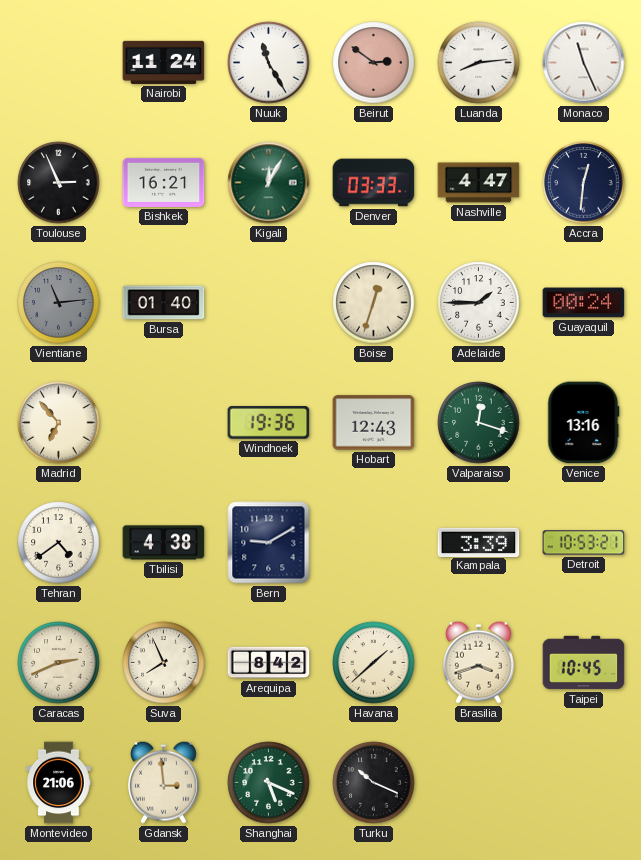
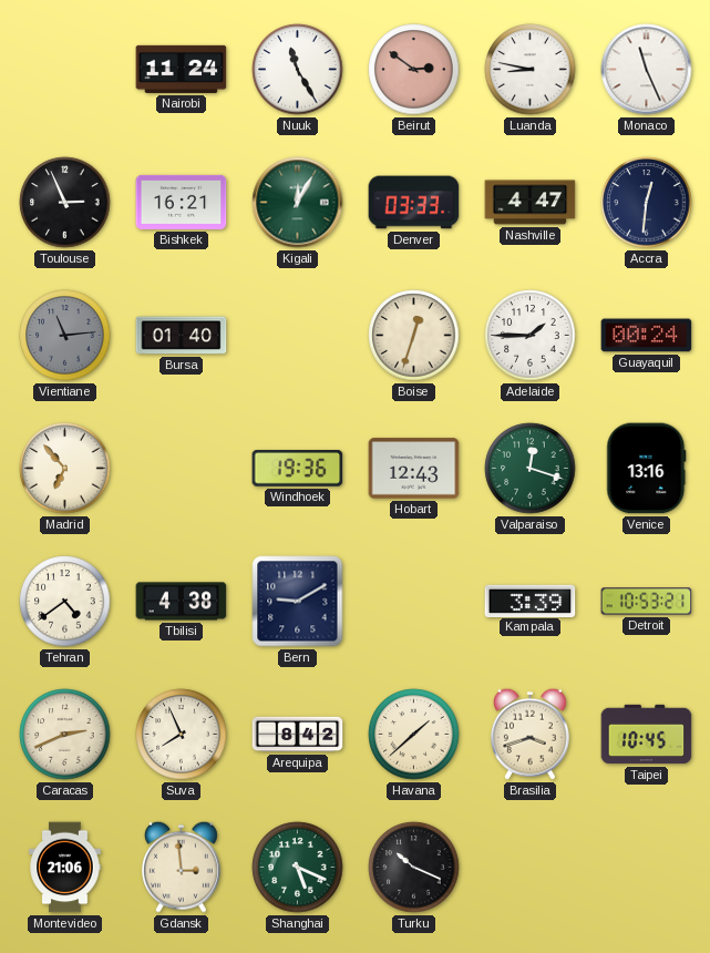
Luanda: 8:14 -> 8:47
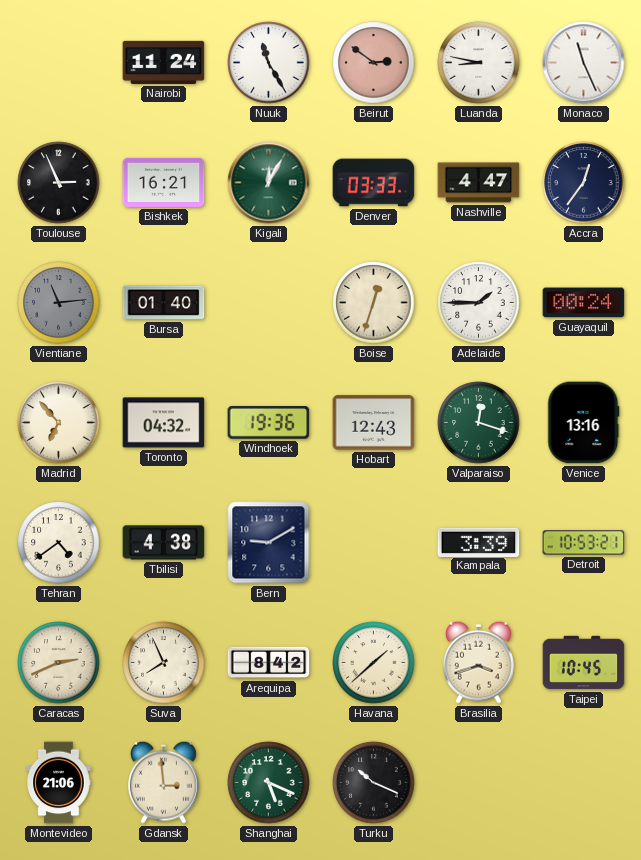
Accra: 12:31 -> 12:36
Toronto: none -> 04:32
